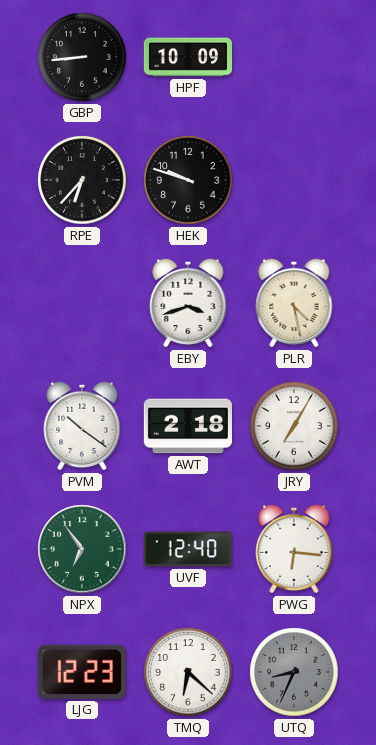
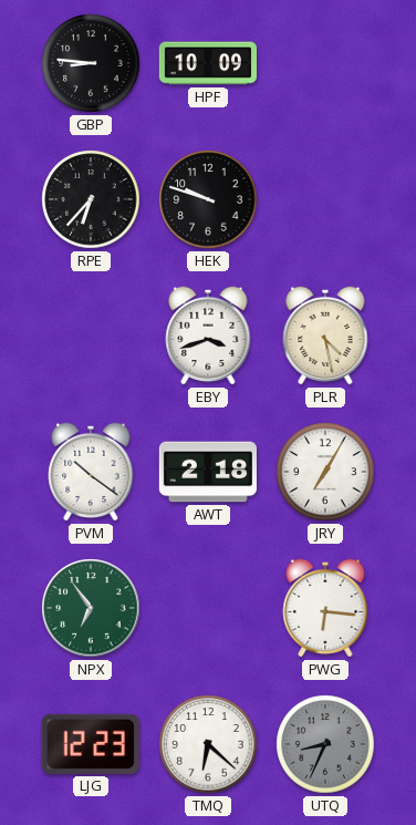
GBP: 8:44 -> 8:46
UVF: 12:40 -> none
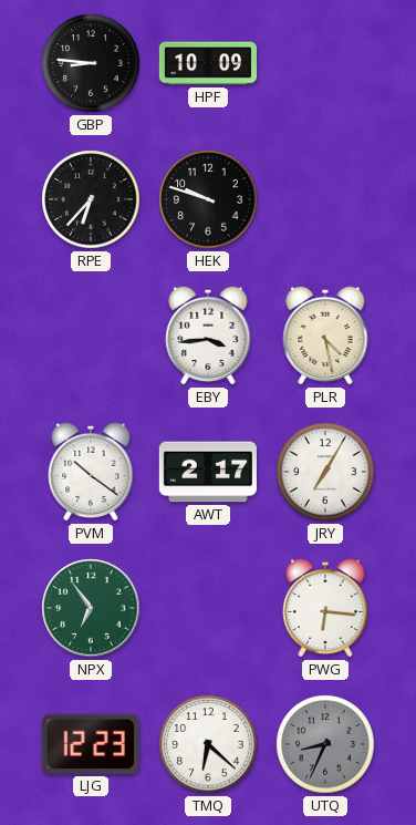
EBY: 3:42 -> 3:44
AWT: 2:18 -> 2:17
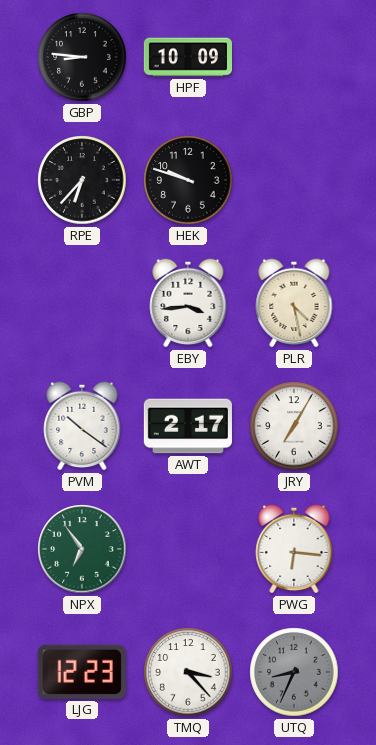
TMQ: 6:22 -> 3:23
